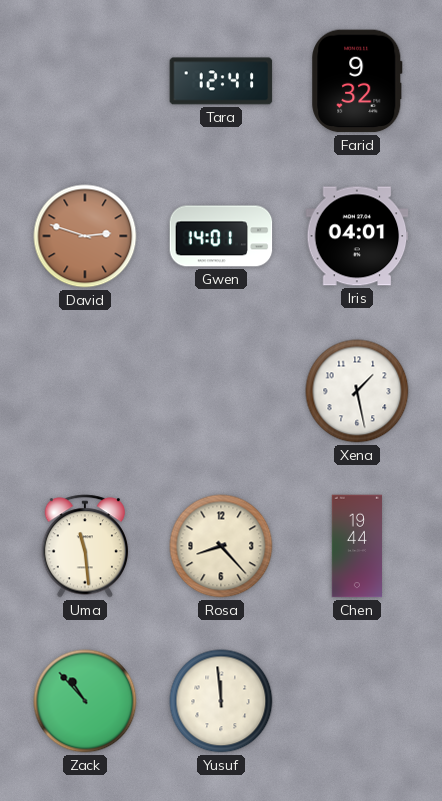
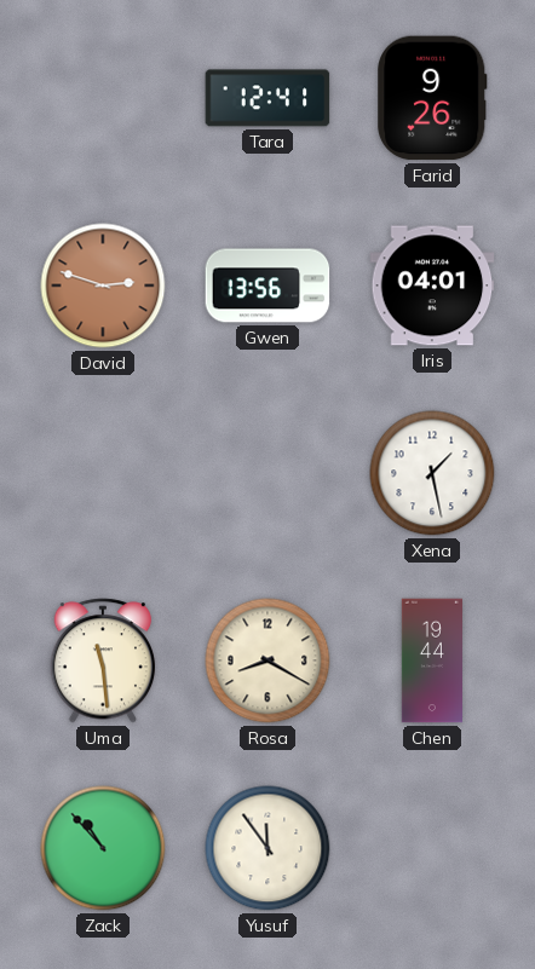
Farid: 9:32 -> 9:26
Gwen: 14:01 -> 13:56
Rosa: 8:23 -> 8:20
Yusuf: 11:59 -> 11:54
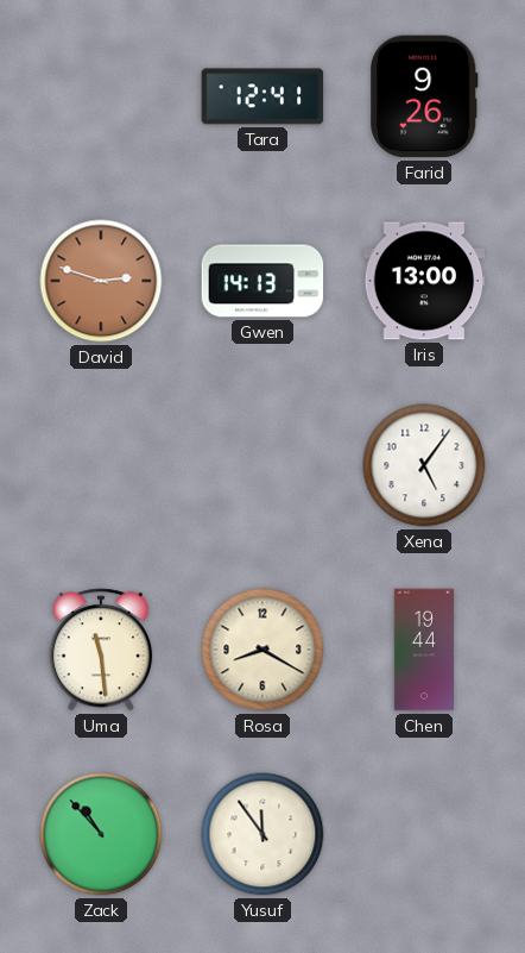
Gwen: 13:56 -> 14:13
Iris: 04:01 -> 13:00
Xena: 1:28 -> 5:06
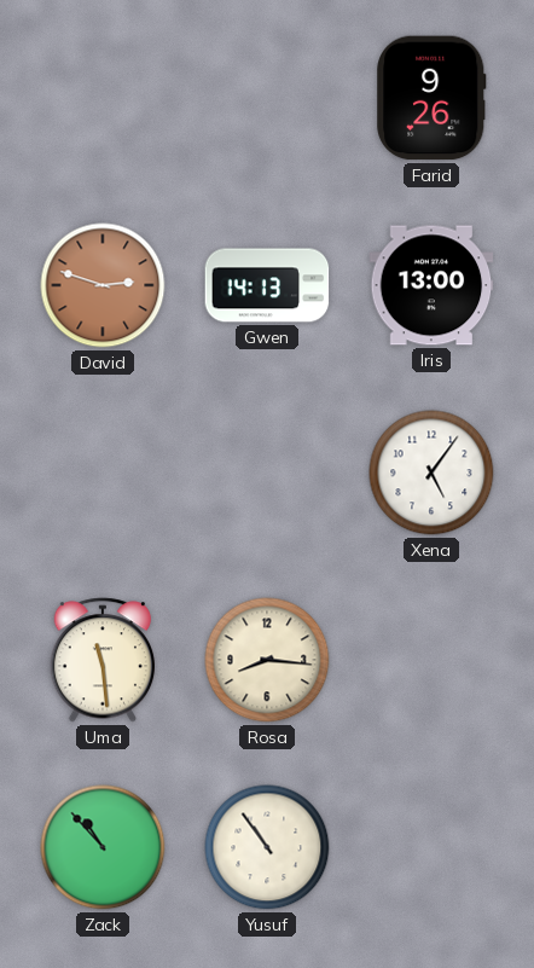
Tara: 12:41 -> none
Rosa: 8:20 -> 8:16
Chen: 19:44 -> none
Yusuf: 11:54 -> 10:54
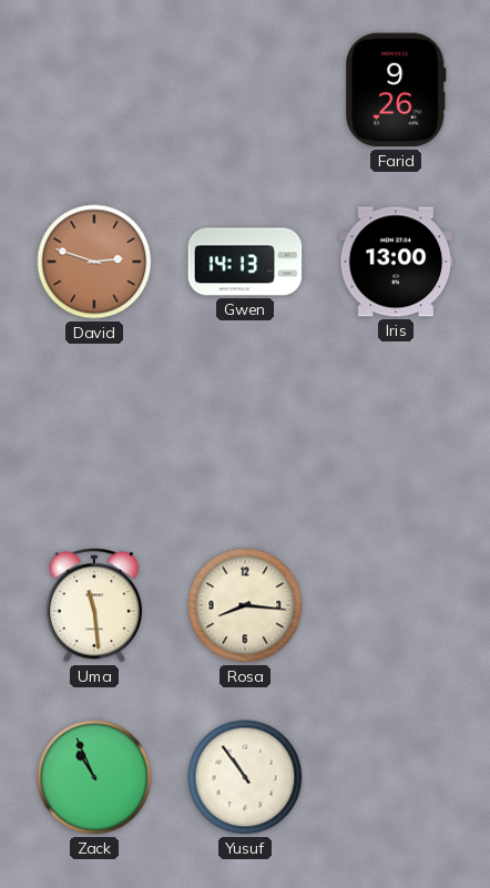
Xena: 5:06 -> none
Zack: 10:53 -> 10:56
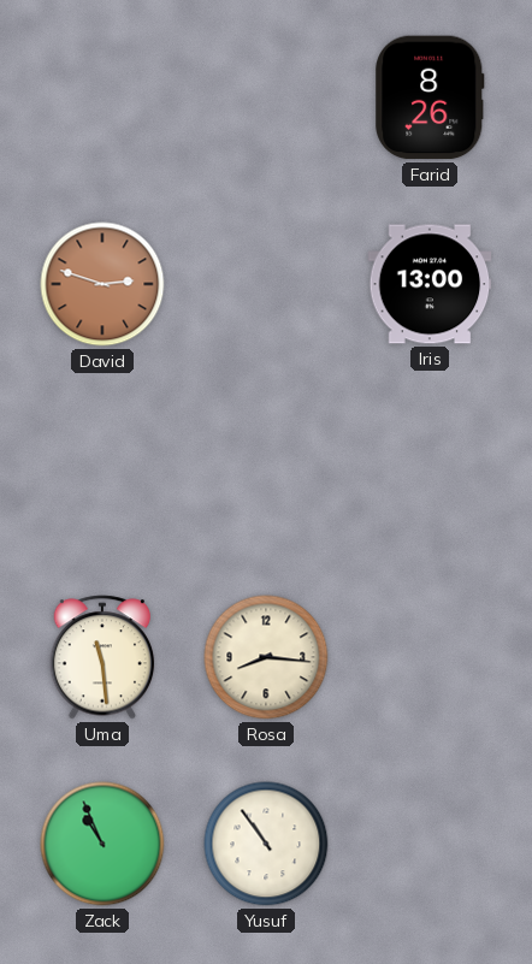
Farid: 9:26 -> 8:26
Gwen: 14:13 -> none
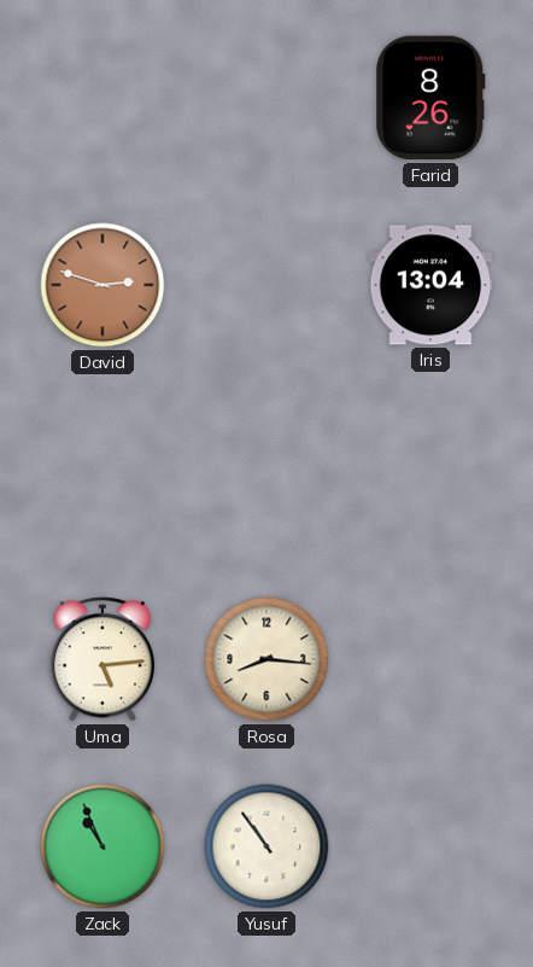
Iris: 13:00 -> 13:04
Uma: 11:29 -> 5:14
